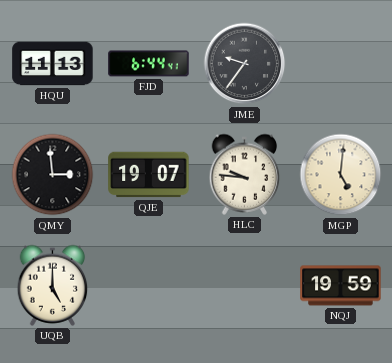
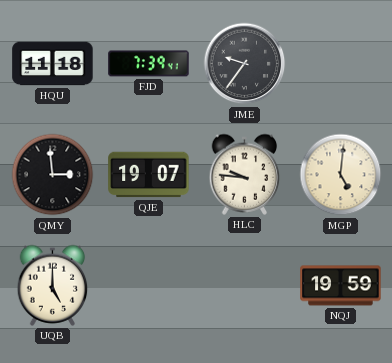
HQU: 11:13 -> 11:18
FJD: 6:44 -> 7:39
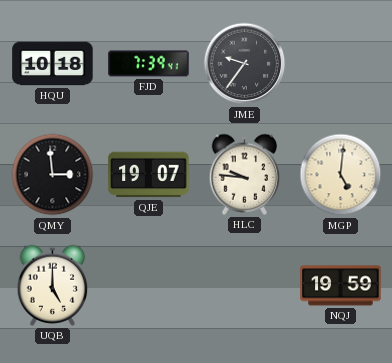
HQU: 11:18 -> 10:18
